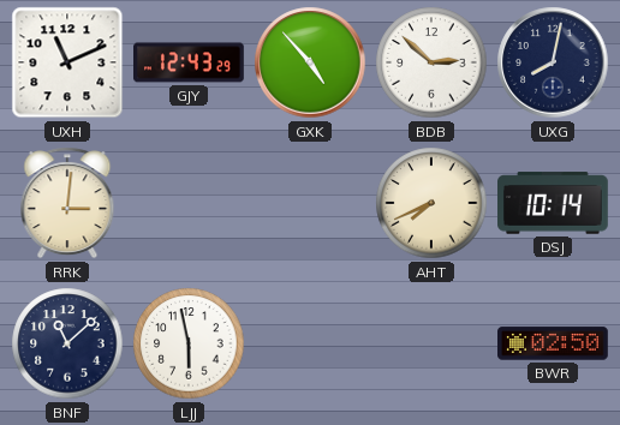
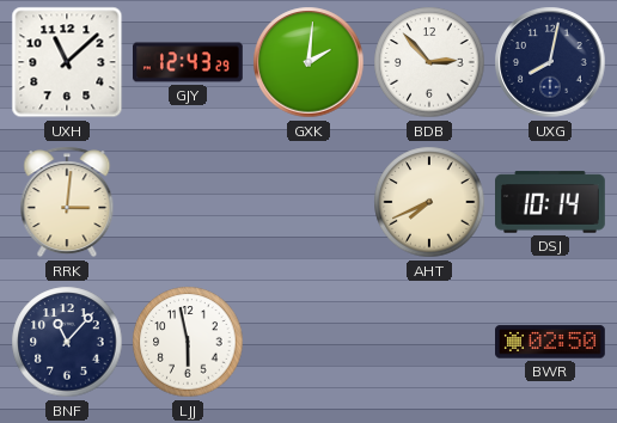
UXH: 11:11 -> 11:08
GXK: 4:53 -> 2:01
BDB: 2:52 -> 2:53
BNF: 11:08 -> 11:07
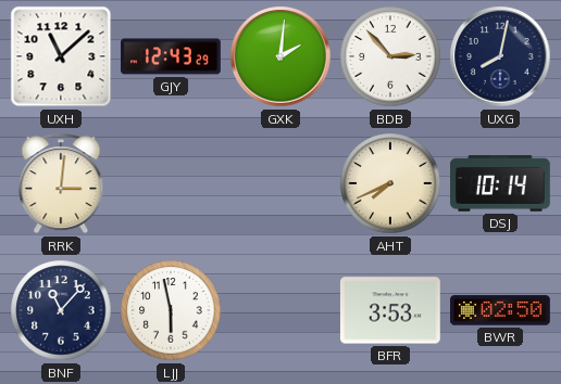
BFR: none -> 3:53
